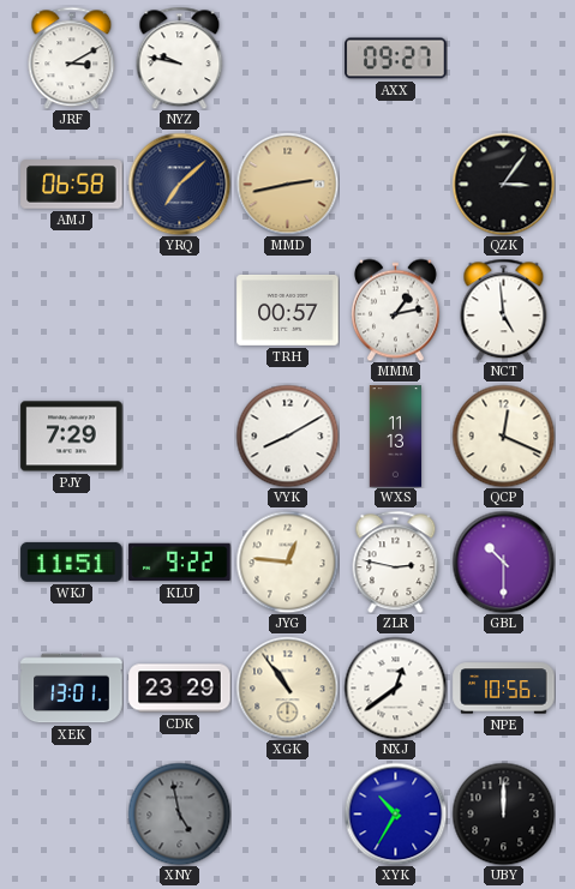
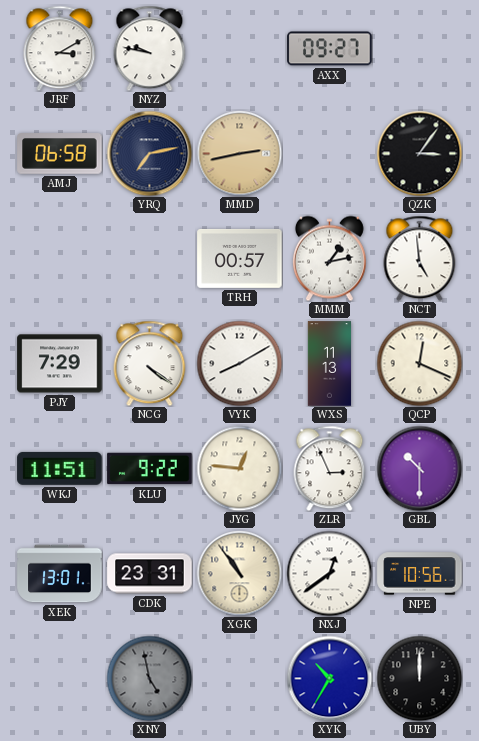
YRQ: 7:08 -> 7:13
NCG: none -> 4:21
ZLR: 2:47 -> 2:56
CDK: 23:29 -> 23:31
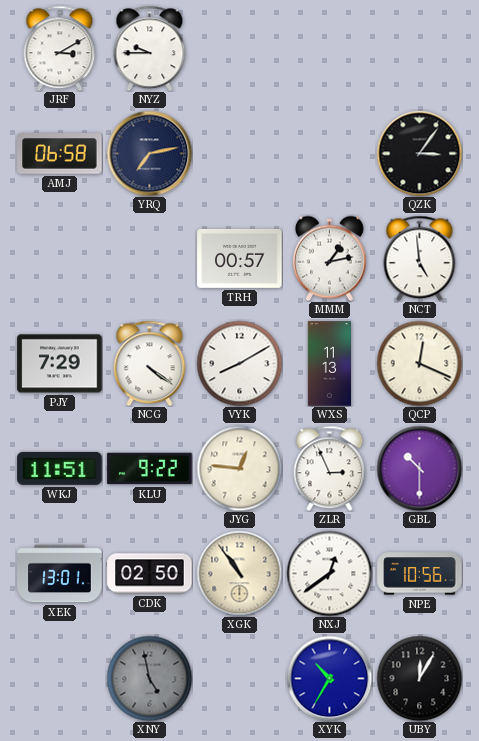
NYZ: 9:47 -> 9:45
AXX: 09:27 -> none
MMD: 2:43 -> none
CDK: 23:31 -> 02:50
UBY: 12:00 -> 12:05
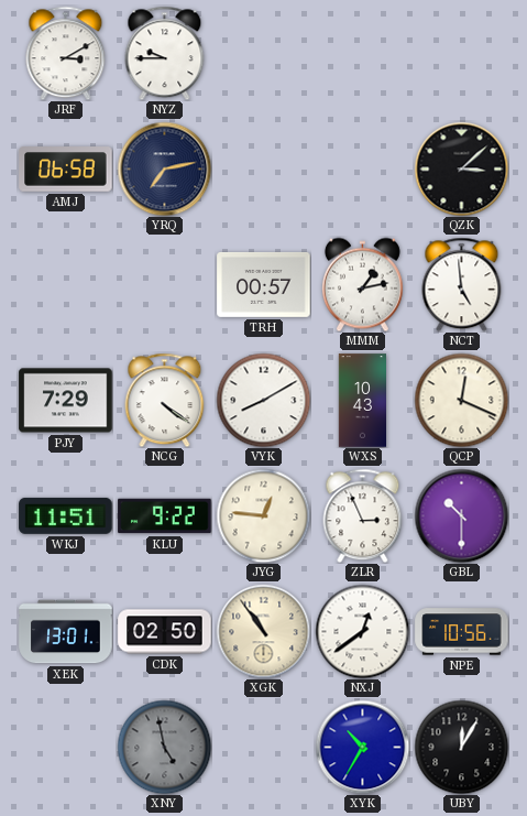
QZK: 3:06 -> 3:08
WXS: 11:13 -> 10:43
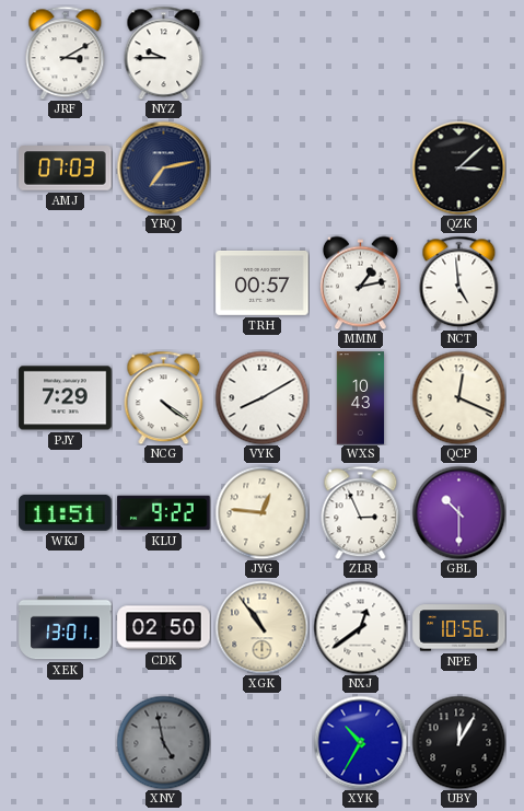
AMJ: 06:58 -> 07:03
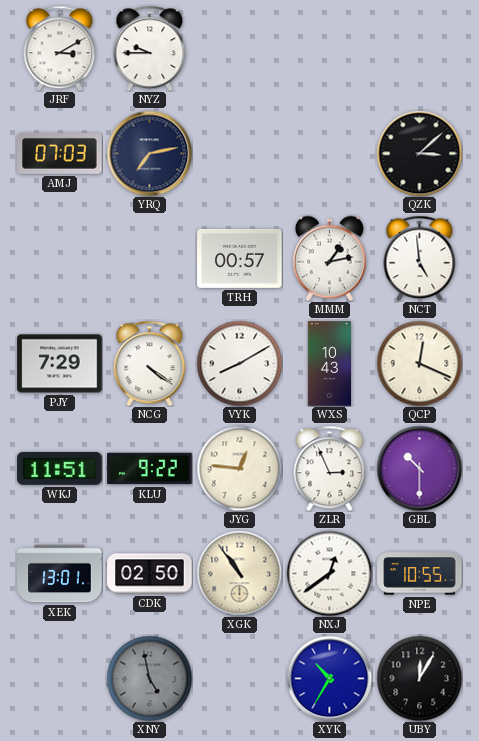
NPE: 10:56 -> 10:55
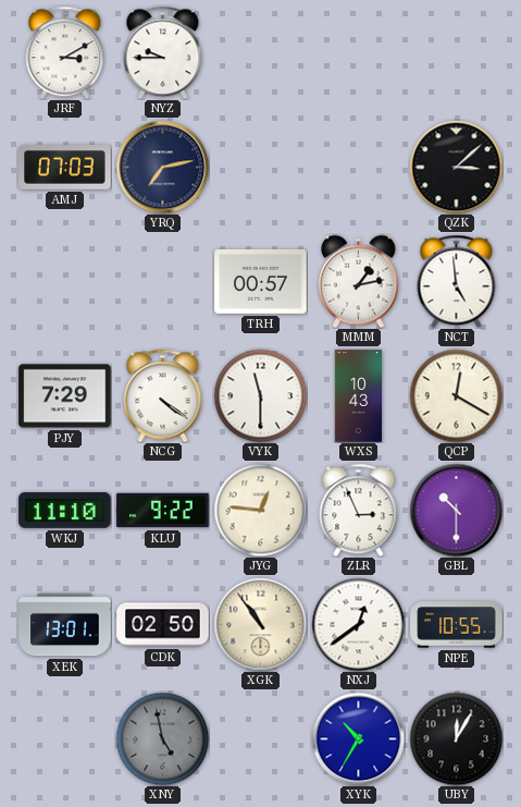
VYK: 8:10 -> 11:30
QCP: 12:19 -> 12:20
WKJ: 11:51 -> 11:10
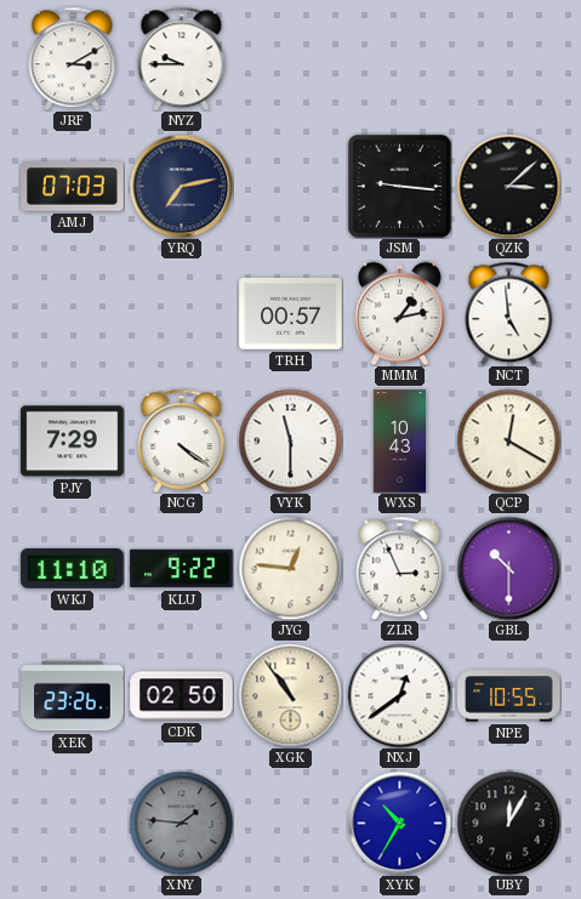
JSM: none -> 9:16
XEK: 13:01 -> 23:26
XNY: 4:58 -> 1:46
